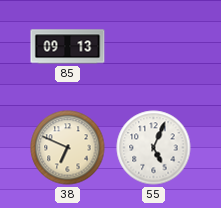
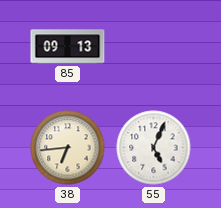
38: 6:49 -> 6:44
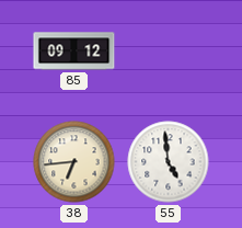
85: 09:13 -> 09:12
55: 5:04 -> 4:59
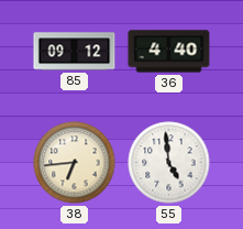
36: none -> 4:40
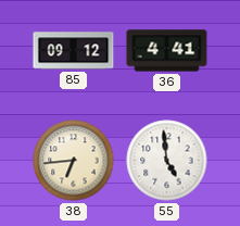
36: 4:40 -> 4:41
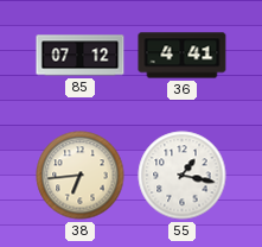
85: 09:12 -> 07:12
55: 4:59 -> 1:17
